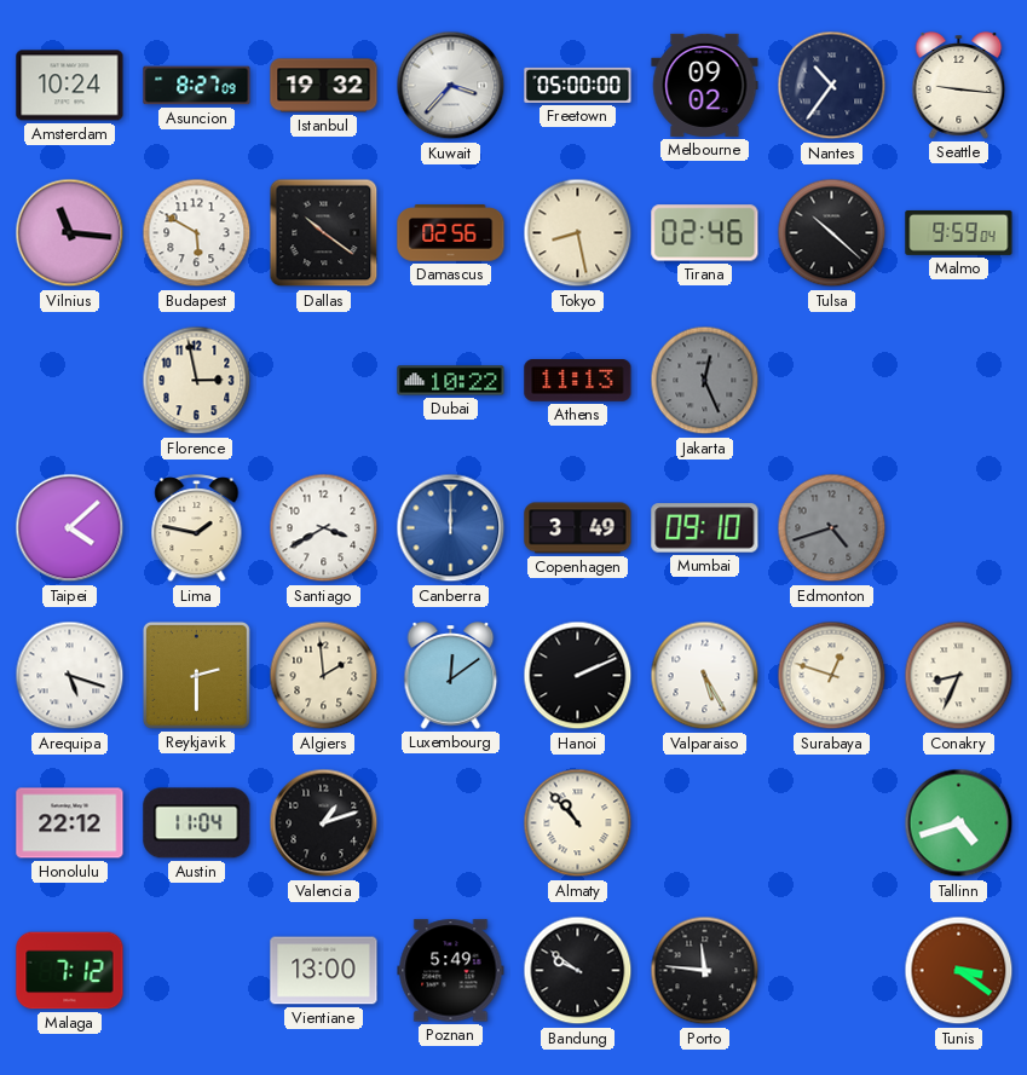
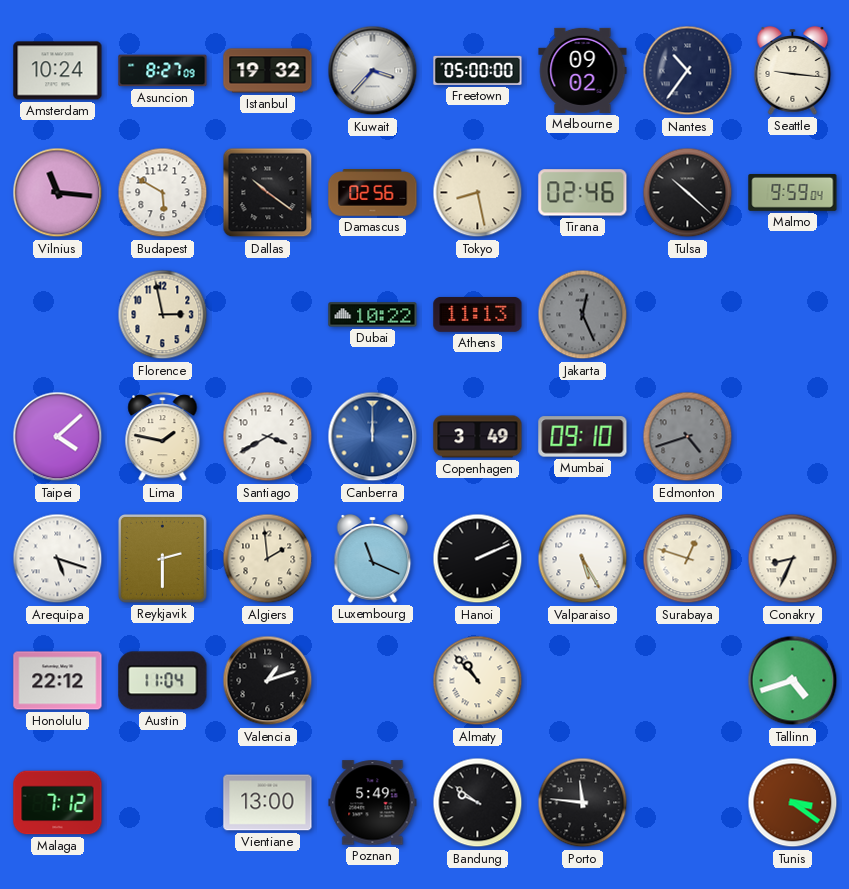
Luxembourg: 12:09 -> 11:19
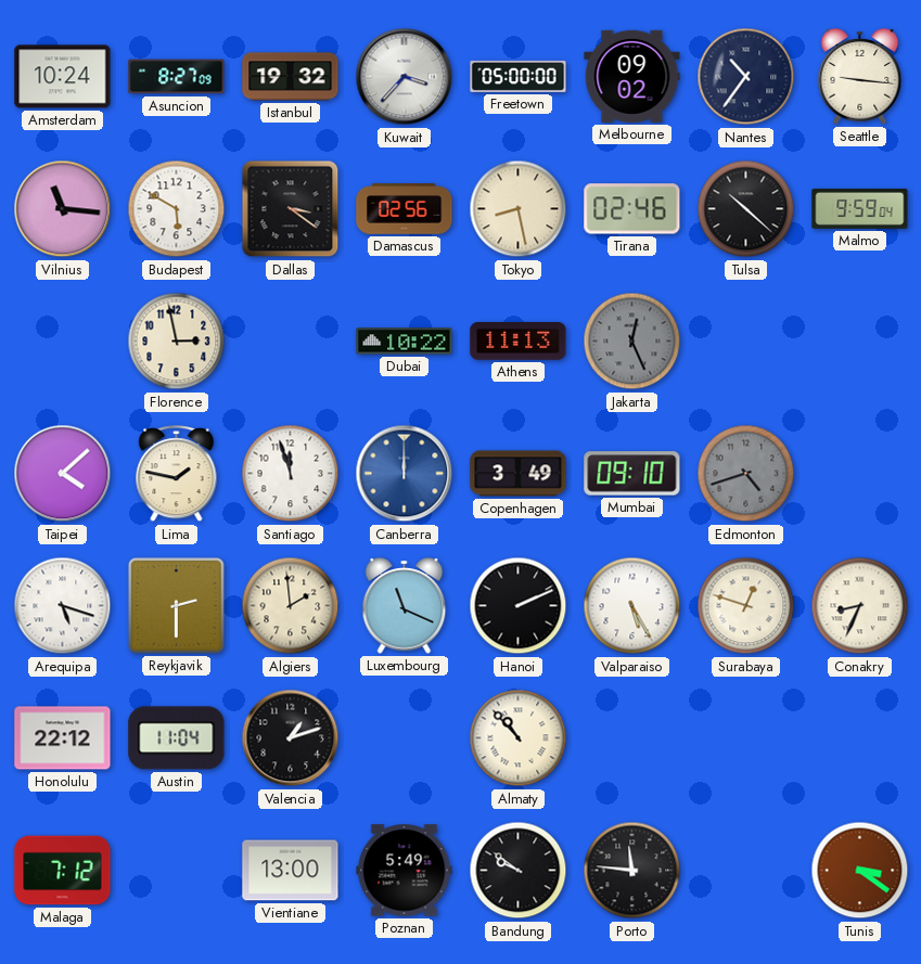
Dallas: 10:21 -> 3:21
Santiago: 3:40 -> 11:57
Tallinn: 4:42 -> none
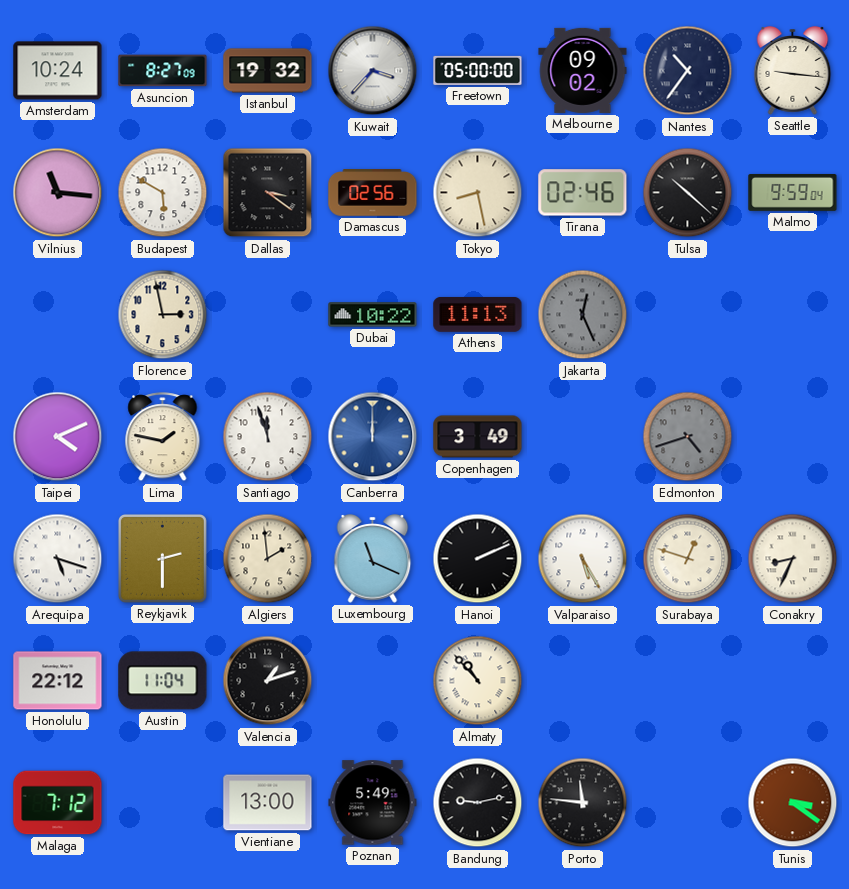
Taipei: 4:08 -> 4:11
Mumbai: 09:10 -> none
Bandung: 9:51 -> 9:13
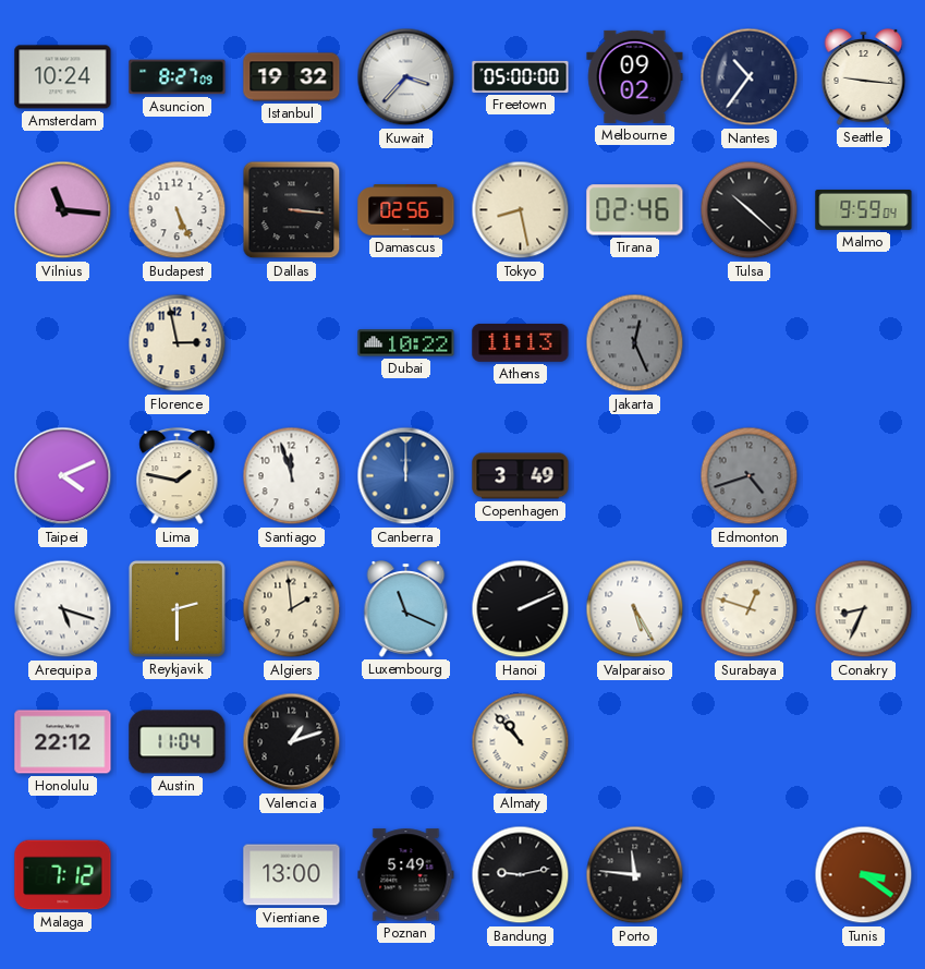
Budapest: 5:50 -> 5:26
Dallas: 3:21 -> 3:16
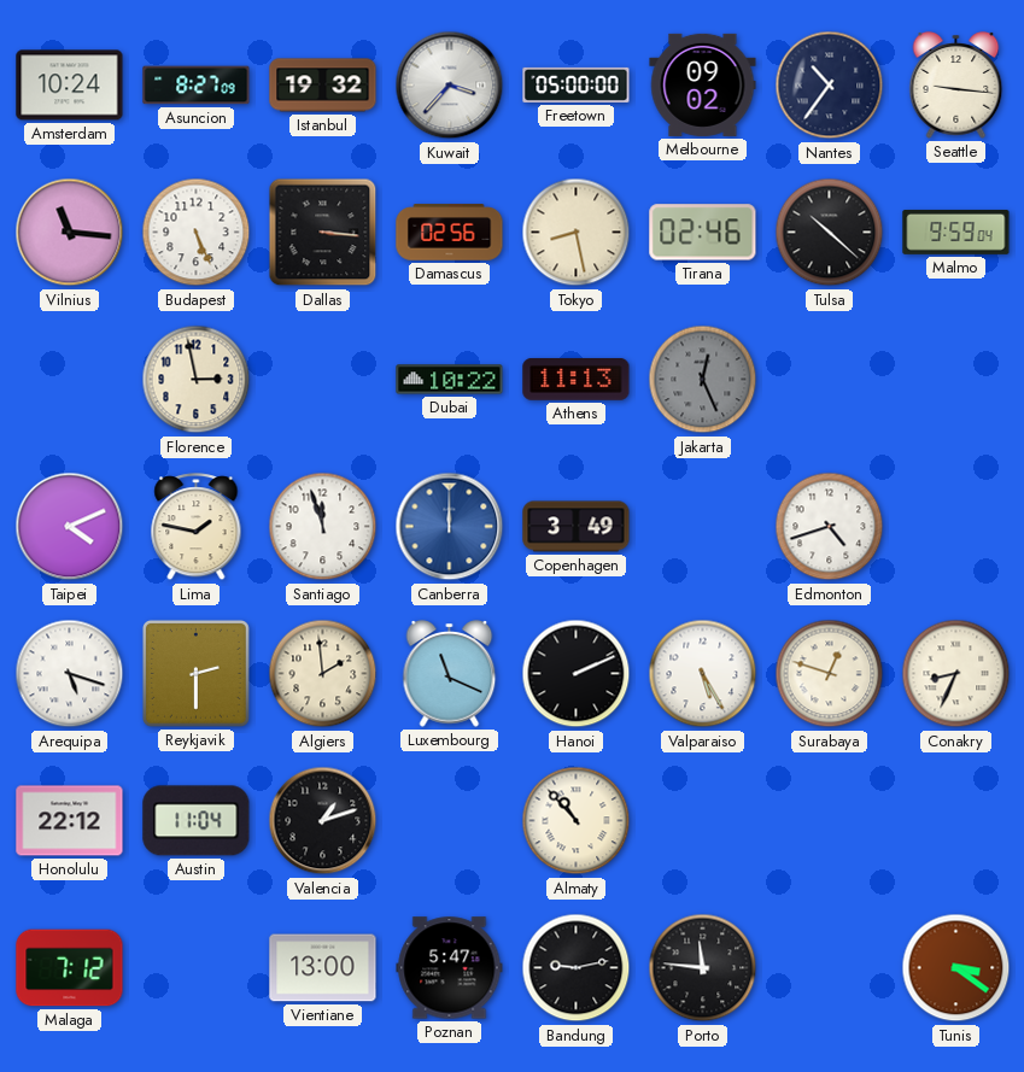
Edmonton dial: grey -> white
Poznan: 5:49 -> 5:47
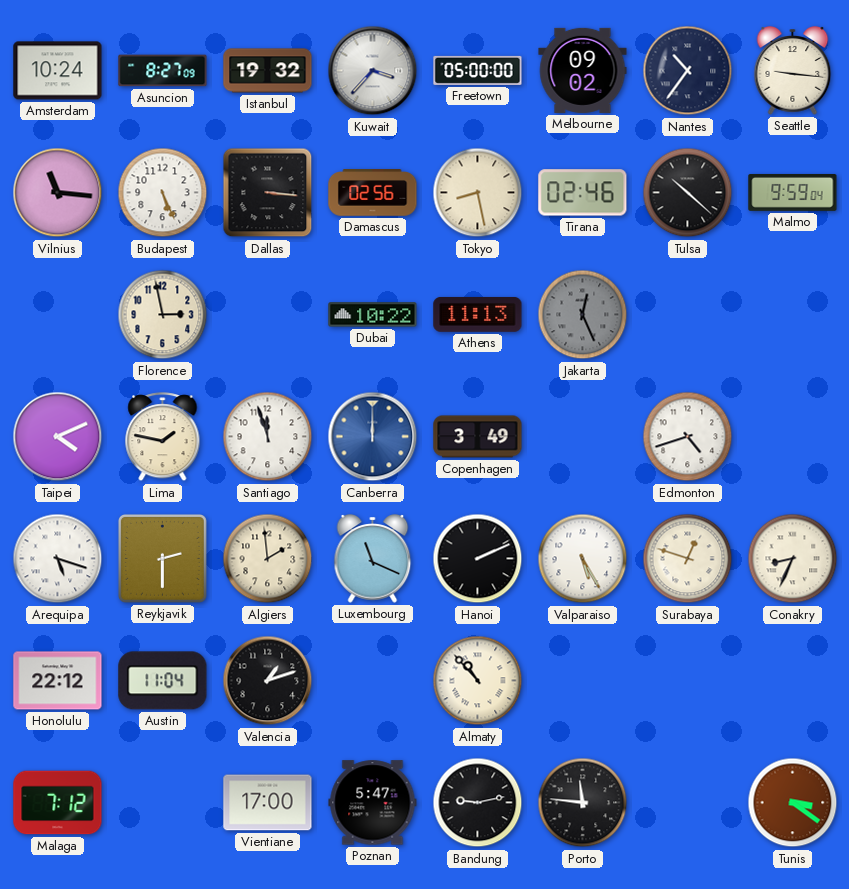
Vientiane: 13:00 -> 17:00
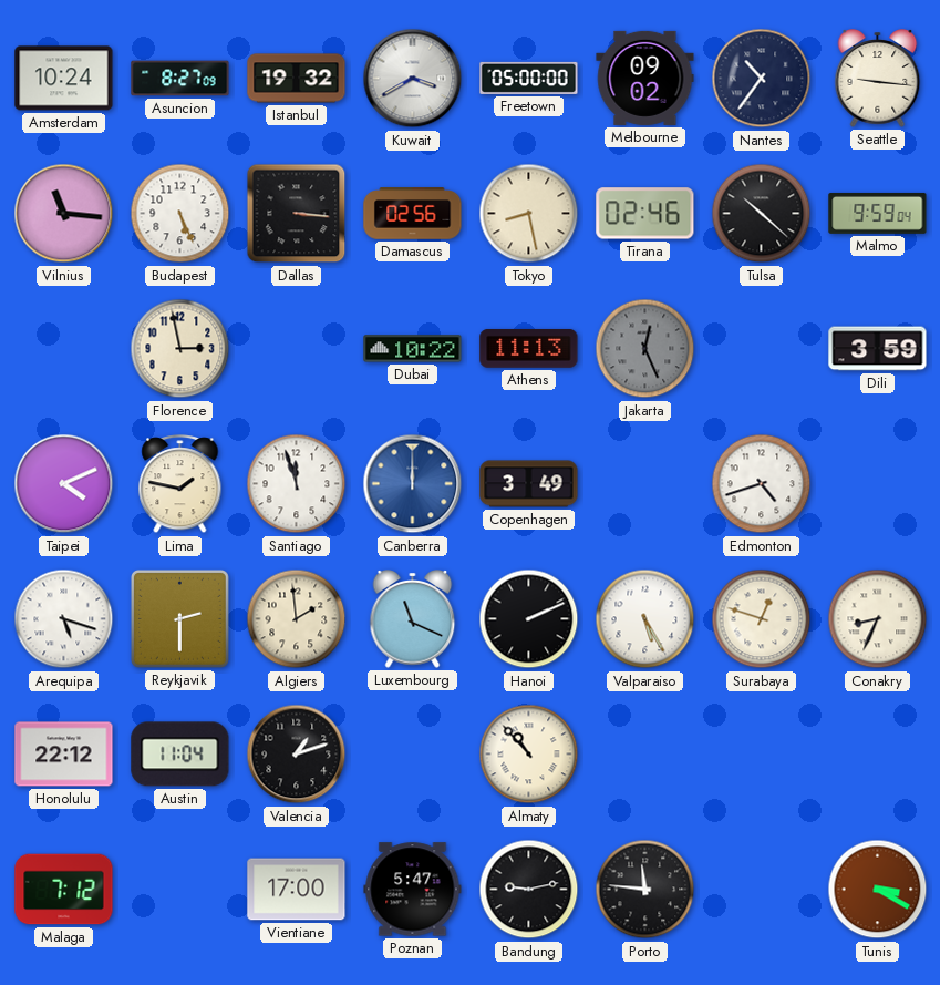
Kuwait: 3:37 -> 3:40
Dili: none -> 3:59
Tunis: 3:21 -> 3:20
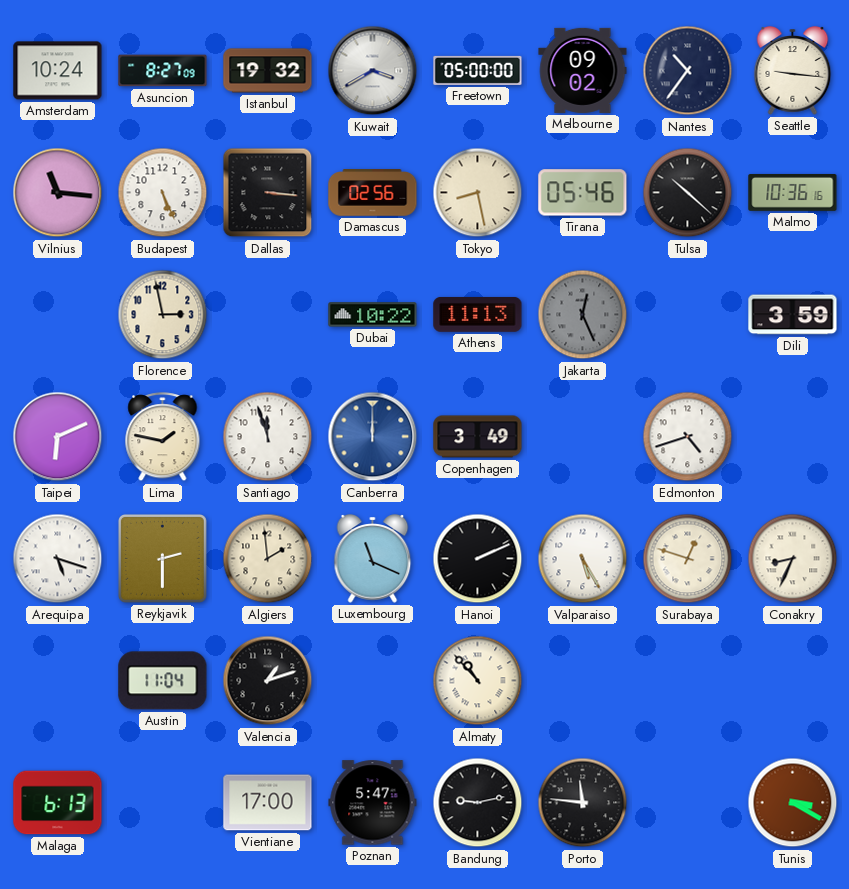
Tirana: 02:46 -> 05:46
Malmo: 9:59 -> 10:36
Taipei: 4:11 -> 6:11
Honolulu: 22:12 -> none
Malaga: 7:12 -> 6:13
